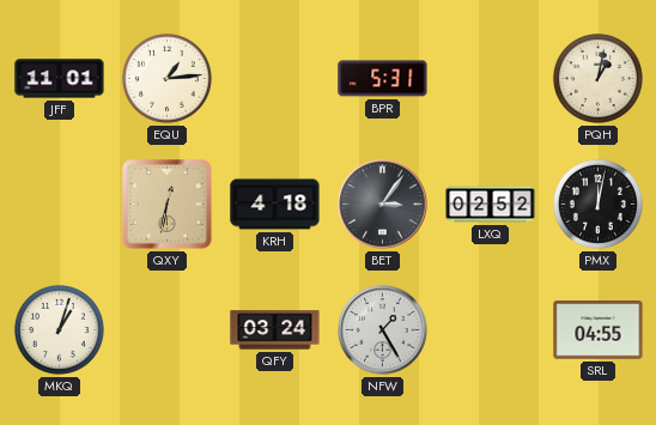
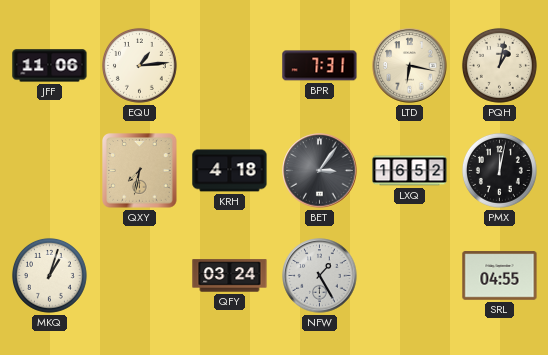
JFF: 11:01 -> 11:06
BPR: 5:31 -> 7:31
LTD: none -> 6:17
QXY: 12:32 -> 7:32
LXQ: 02:52 -> 16:52
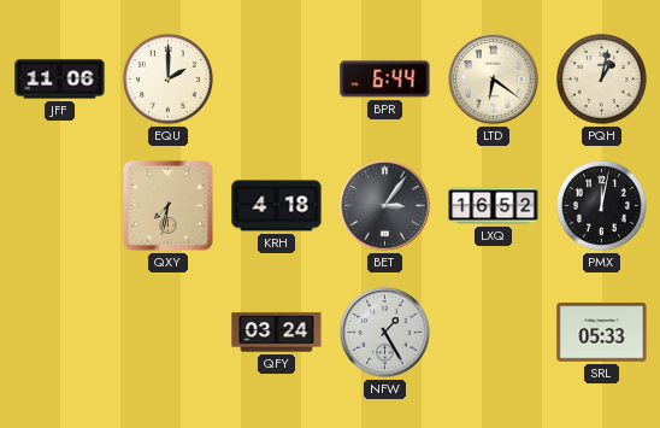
EQU: 1:14 -> 2:00
BPR: 7:31 -> 6:44
LTD: 6:17 -> 6:21
MKQ: 1:03 -> none
SRL: 04:55 -> 05:33
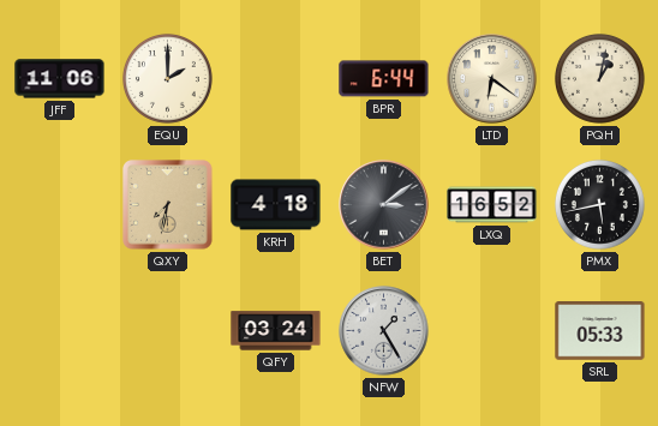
BET: 3:06 -> 3:09
PMX: 12:02 -> 5:43
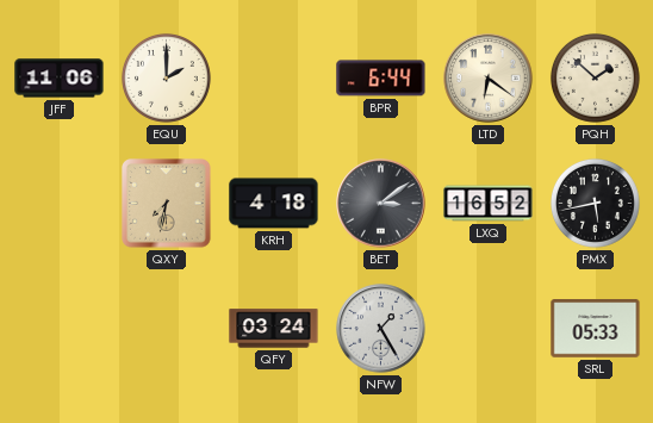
PQH: 1:02 -> 1:52
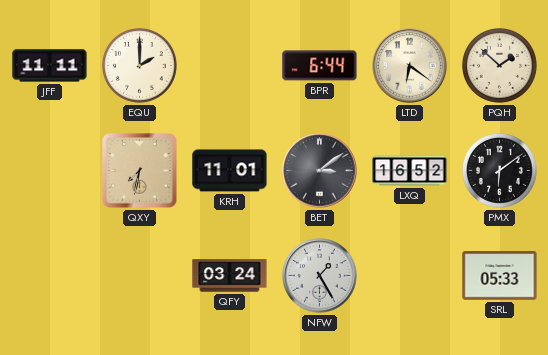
JFF: 11:06 -> 11:11
KRH: 4:18 -> 11:01
PMX: 5:43 -> 6:09
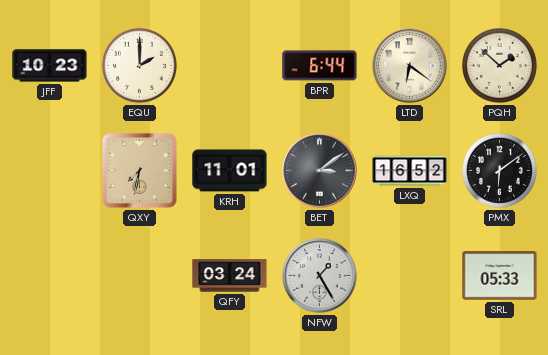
JFF: 11:11 -> 10:23
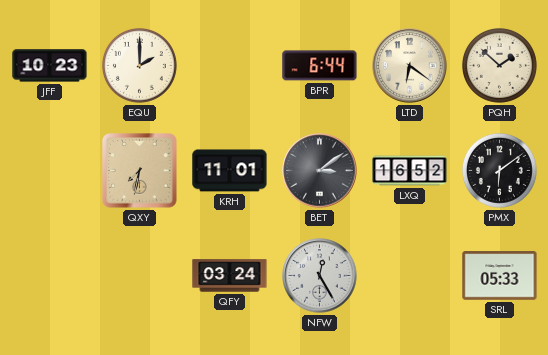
NFW: 1:25 -> 12:25
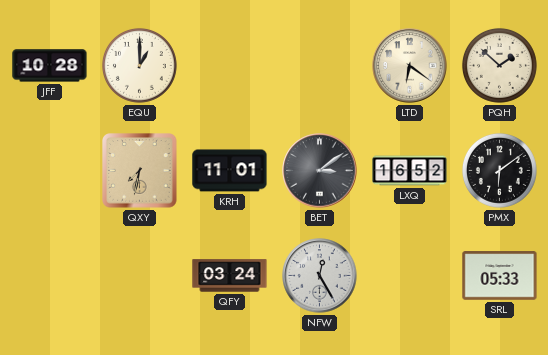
JFF: 10:23 -> 10:28
EQU: 2:00 -> 1:00
BPR: 6:44 -> none
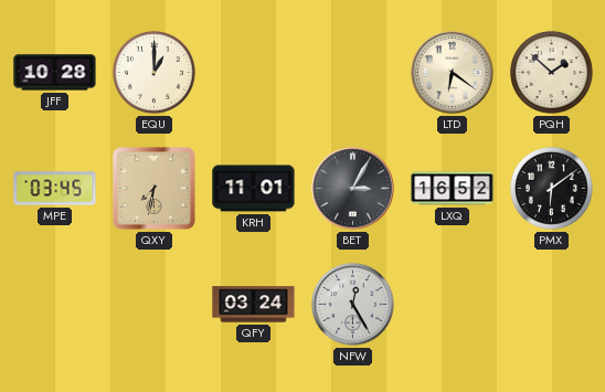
MPE: none -> 03:45
BET: 3:09 -> 3:05
SRL: 05:33 -> none
